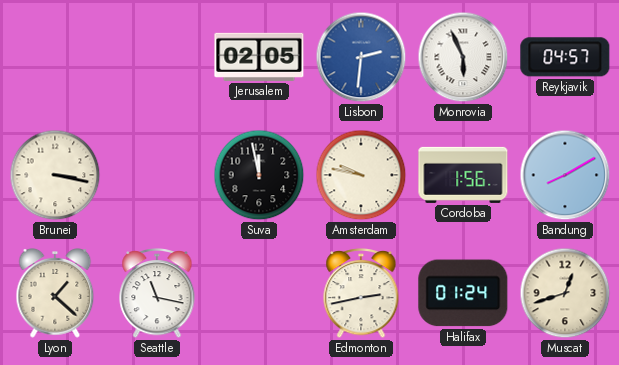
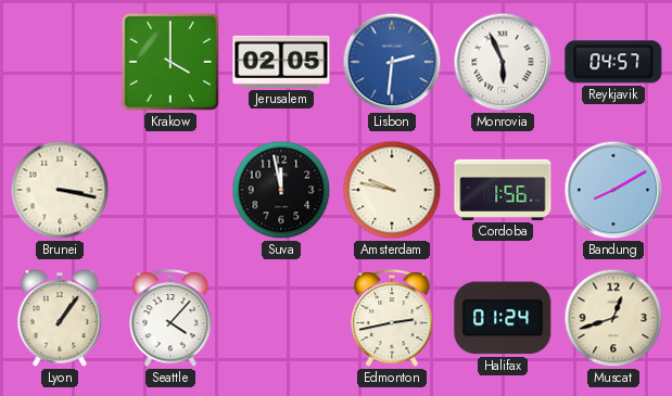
Krakow: none -> 4:00
Lyon: 1:22 -> 1:06
Seattle: 11:17 -> 4:07
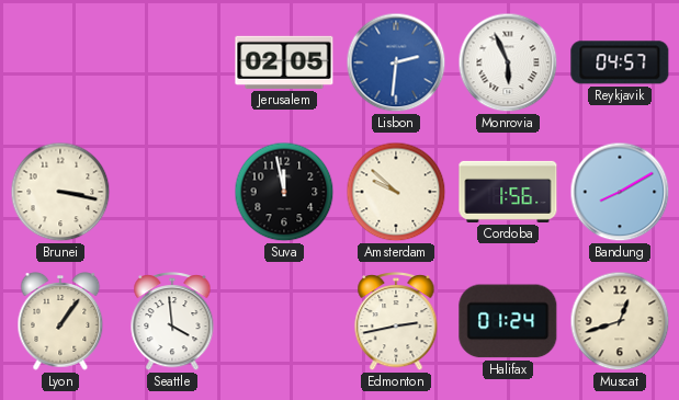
Krakow: 4:00 -> none
Amsterdam: 9:47 -> 9:52
Seattle: 4:07 -> 3:59
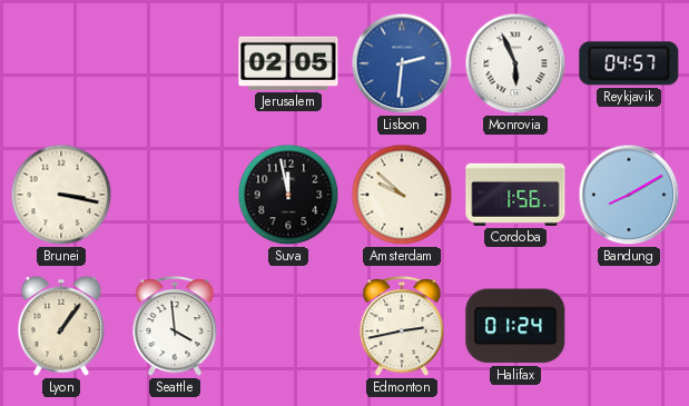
Muscat: 12:42 -> none
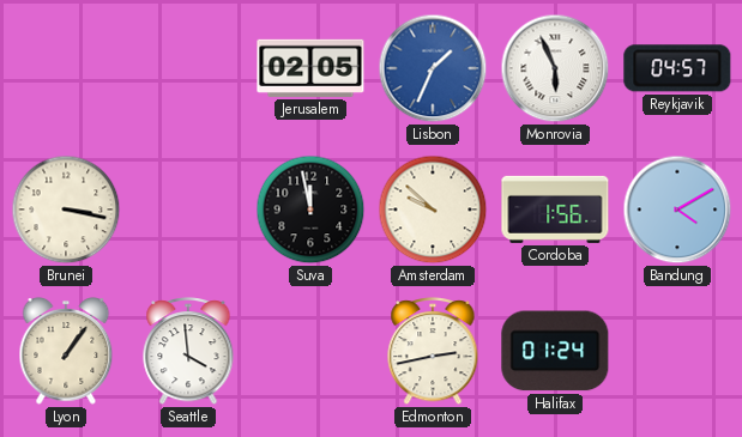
Lisbon: 2:31 -> 1:34
Bandung: 8:10 -> 4:10
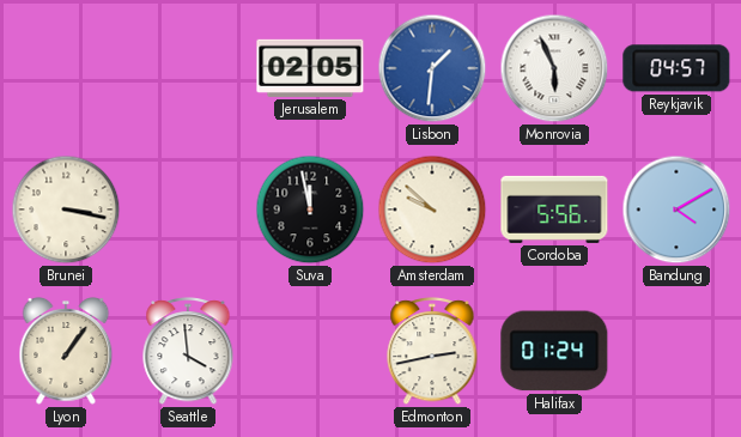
Lisbon: 1:34 -> 1:31
Cordoba: 1:56 -> 5:56
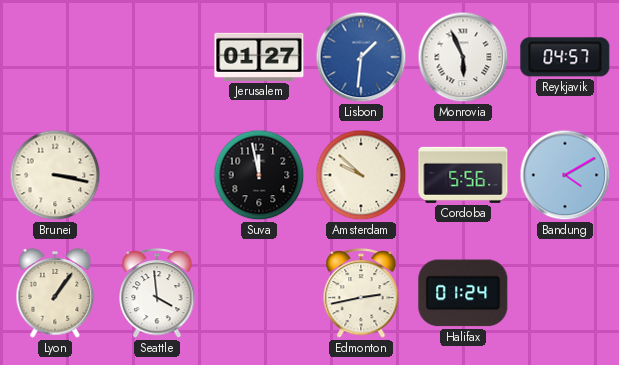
Jerusalem: 02:05 -> 01:27
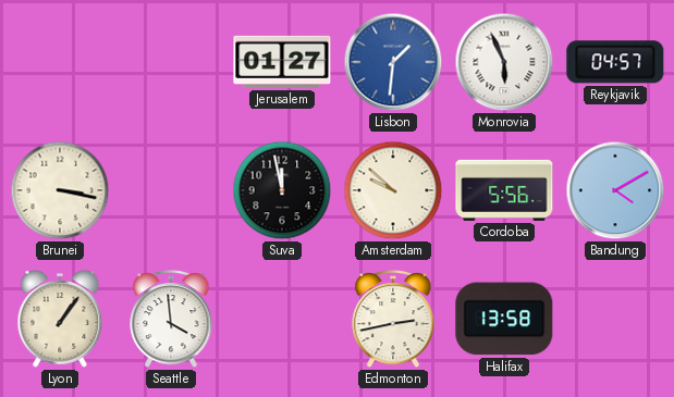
Halifax: 01:24 -> 13:58
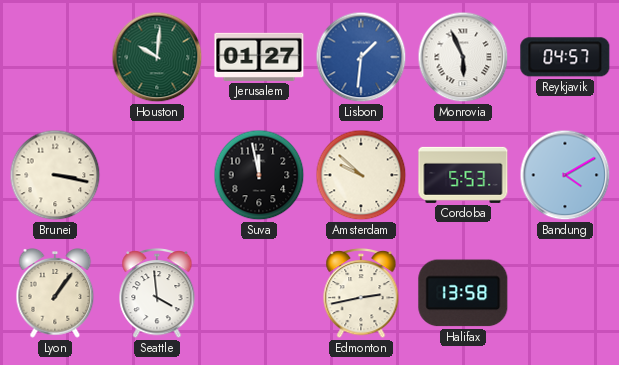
Houston: none -> 10:01
Cordoba: 5:56 -> 5:53
